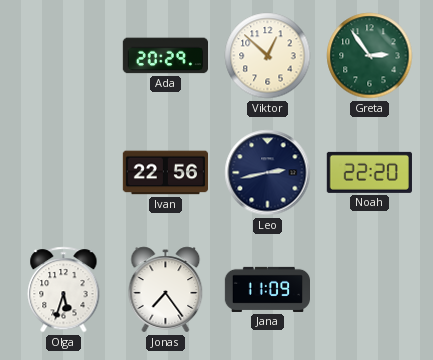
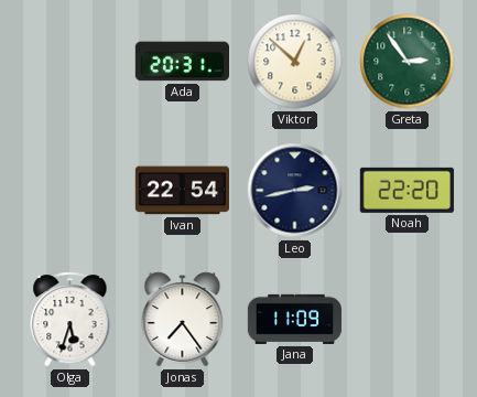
Ada: 20:29 -> 20:31
Ivan: 22:56 -> 22:54
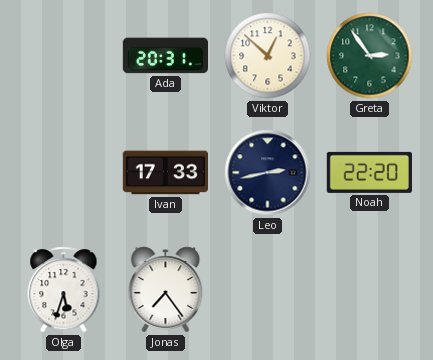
Ivan: 22:54 -> 17:33
Jana: 11:09 -> none
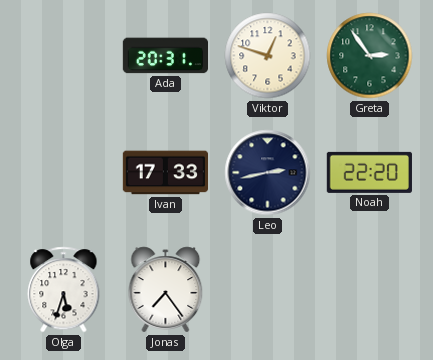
Viktor: 12:52 -> 12:48
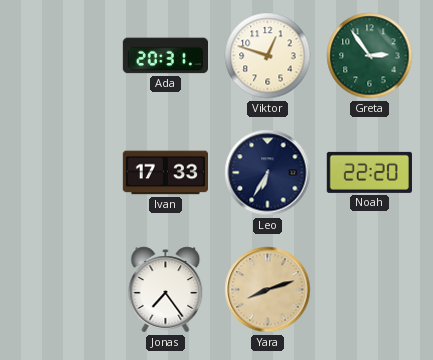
Leo: 2:43 -> 6:35
Olga: 5:33 -> none
Yara: none -> 8:12
